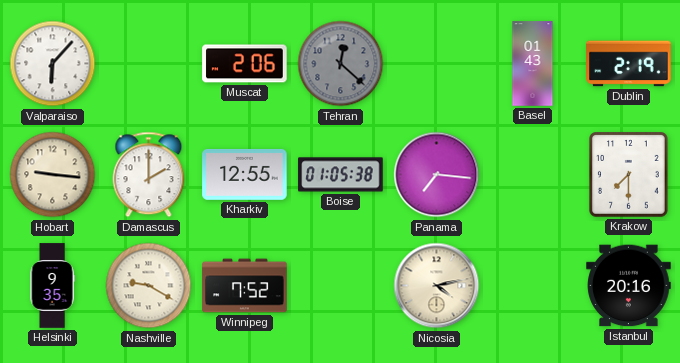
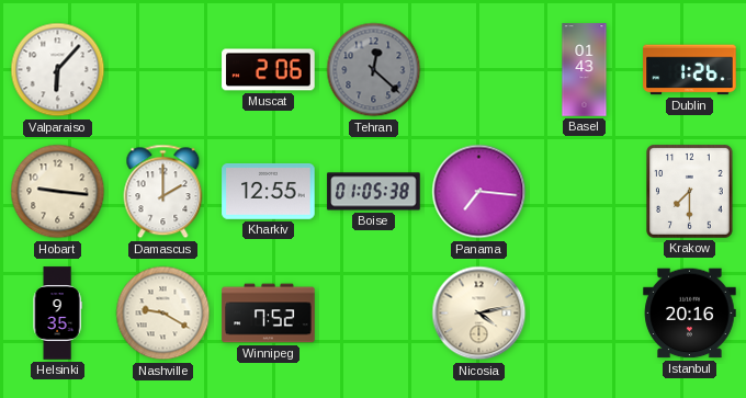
Dublin: 2:19 -> 1:26
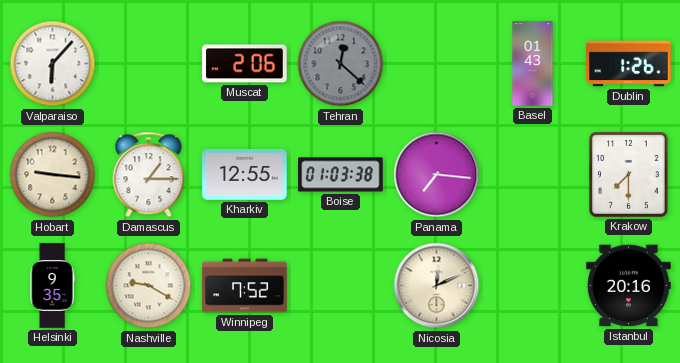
Damascus: 2:00 -> 1:15
Boise: 01:05 -> 01:03
Nicosia: 4:13 -> 12:11
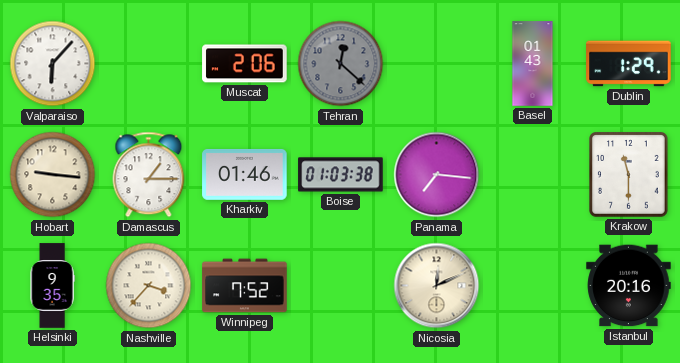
Dublin: 1:26 -> 1:29
Kharkiv: 12:55 -> 01:46
Krakow: 7:30 -> 11:30
Nashville: 9:20 -> 3:37
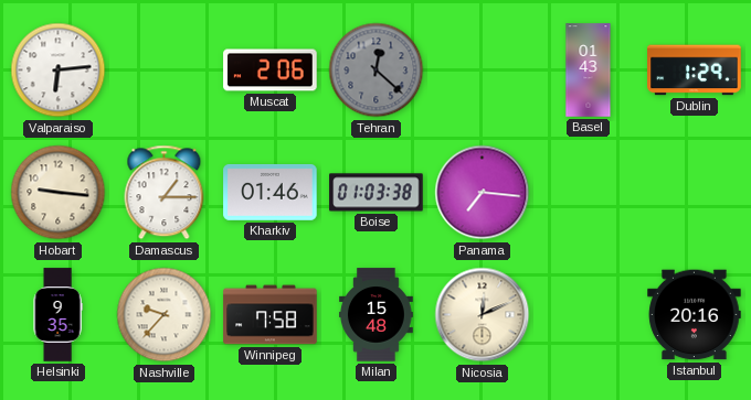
Valparaiso: 6:07 -> 6:14
Krakow: 11:30 -> none
Nashville: 3:37 -> 9:37
Winnipeg: 7:52 -> 7:58
Milan: none -> 15:48
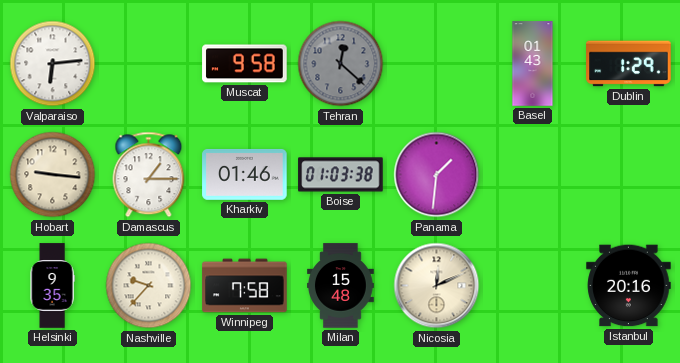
Muscat: 2:06 -> 9:58
Panama: 7:16 -> 1:31
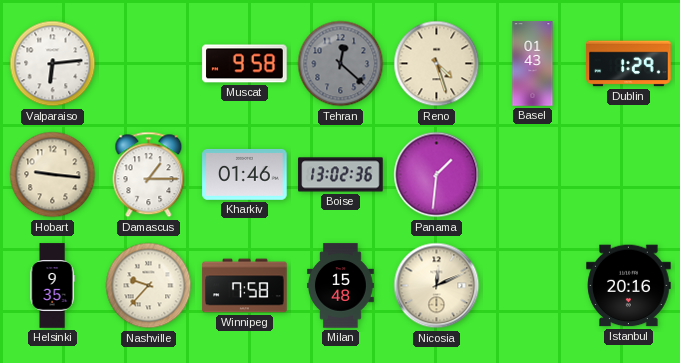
Reno: none -> 4:27
Boise: 01:03 -> 13:02
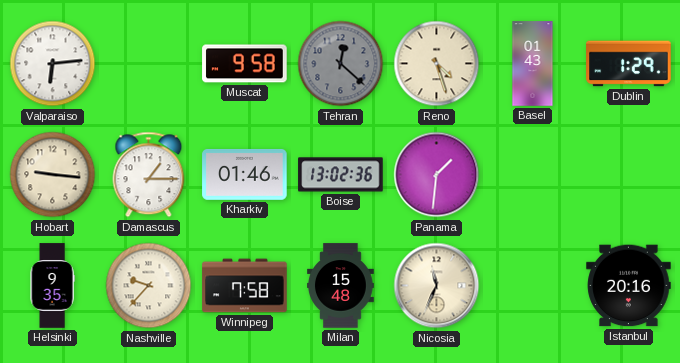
Nicosia: 12:11 -> 11:34
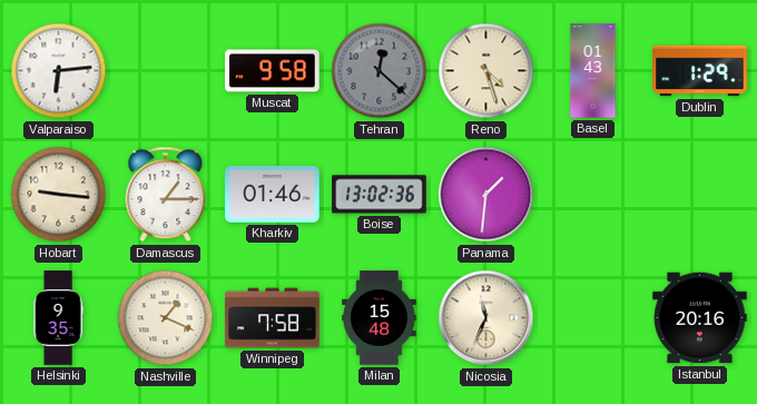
Nashville: 9:37 -> 1:19
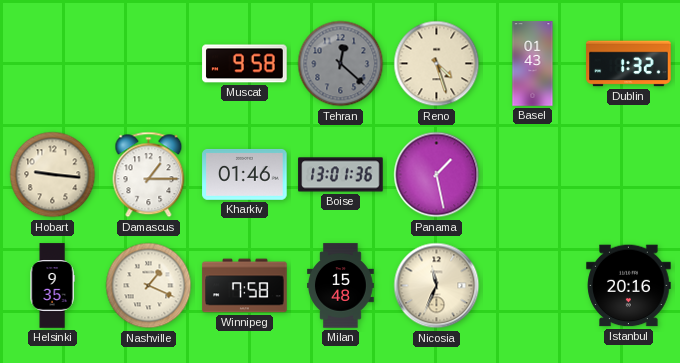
Valparaiso: 6:14 -> none
Dublin: 1:29 -> 1:32
Boise: 13:02 -> 13:01
Panama: 1:31 -> 1:28
